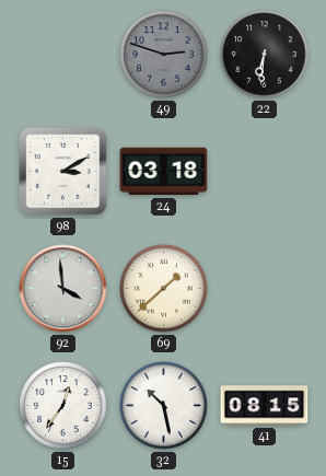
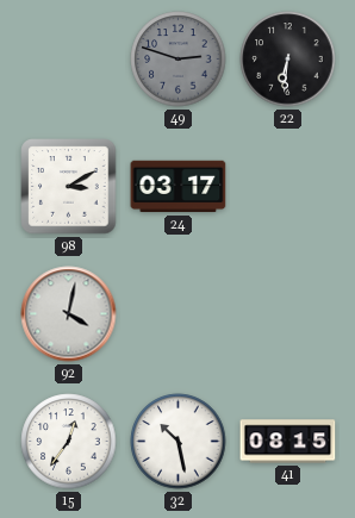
24: 03:18 -> 03:17
92: 3:59 -> 4:02
69: 1:38 -> none
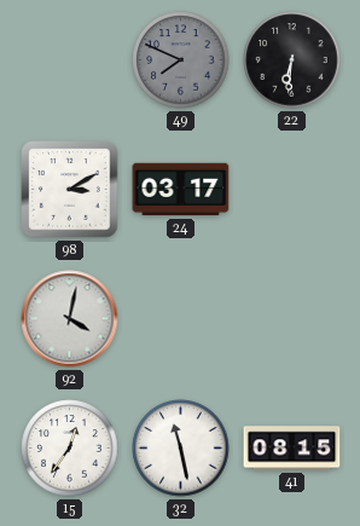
49: 2:48 -> 7:49
32: 10:28 -> 11:28
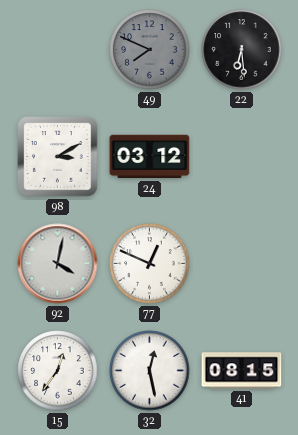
22: 6:31 -> 6:29
24: 03:17 -> 03:12
77: none -> 12:49
32: 11:28 -> 12:28
